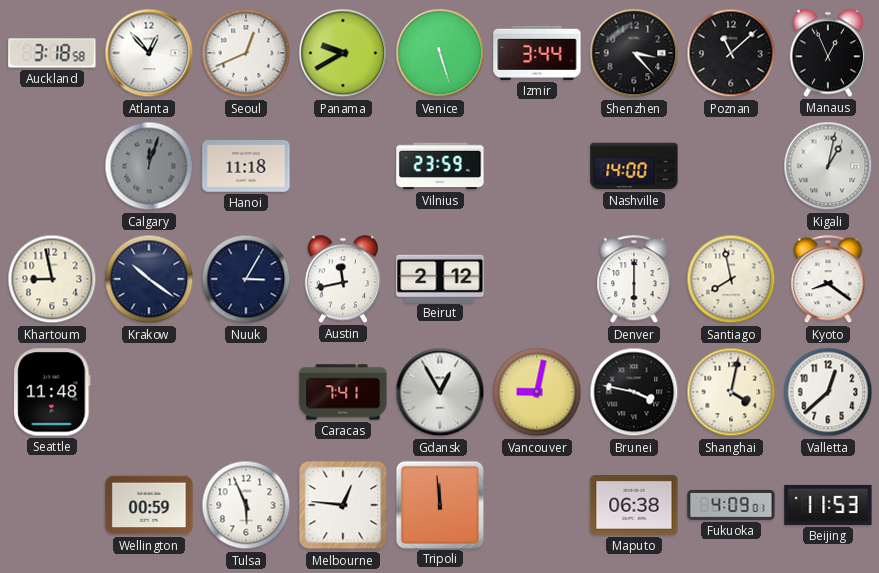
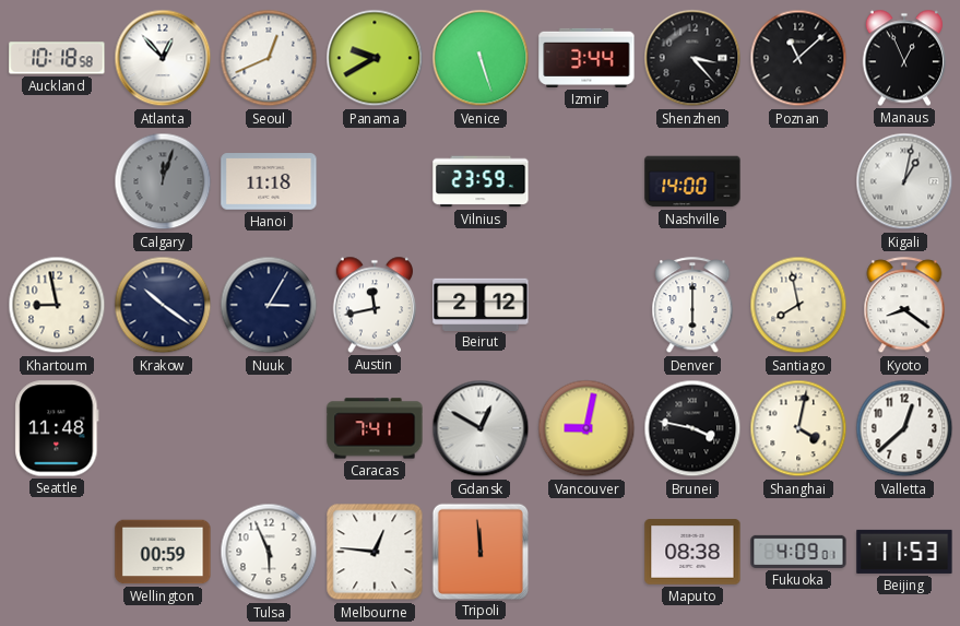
Auckland: 3:18 -> 10:18
Gdansk: 12:55 -> 12:50
Maputo: 06:38 -> 08:38
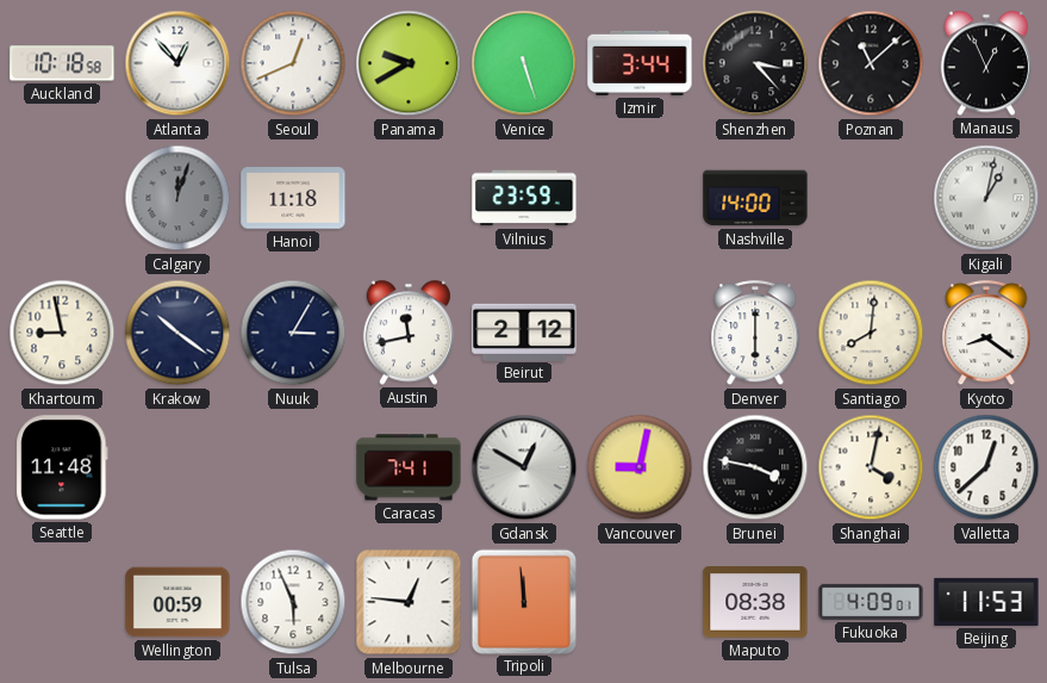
Santiago: 7:58 -> 8:01
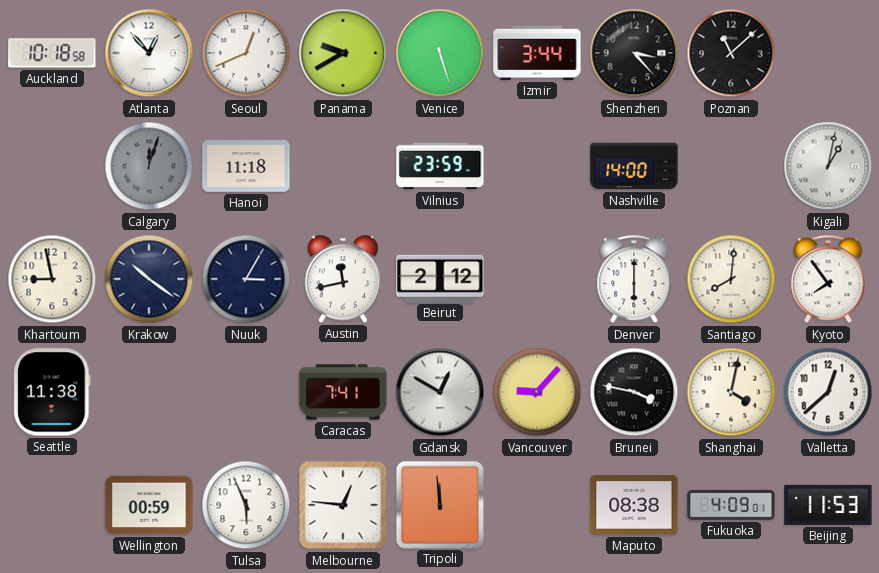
Manaus: 12:56 -> none
Kyoto: 8:21 -> 7:54
Seattle: 11:48 -> 11:38
Vancouver: 9:02 -> 9:07
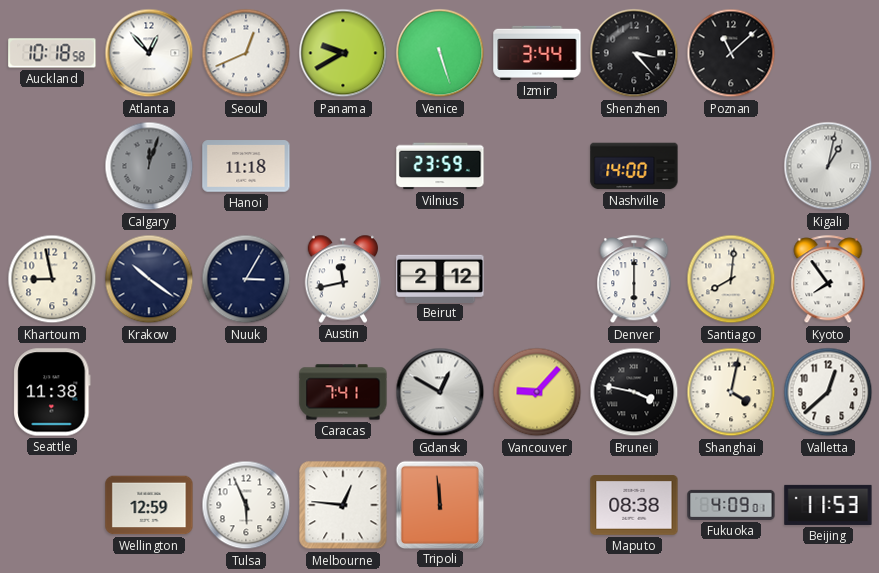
Wellington: 00:59 -> 12:59
